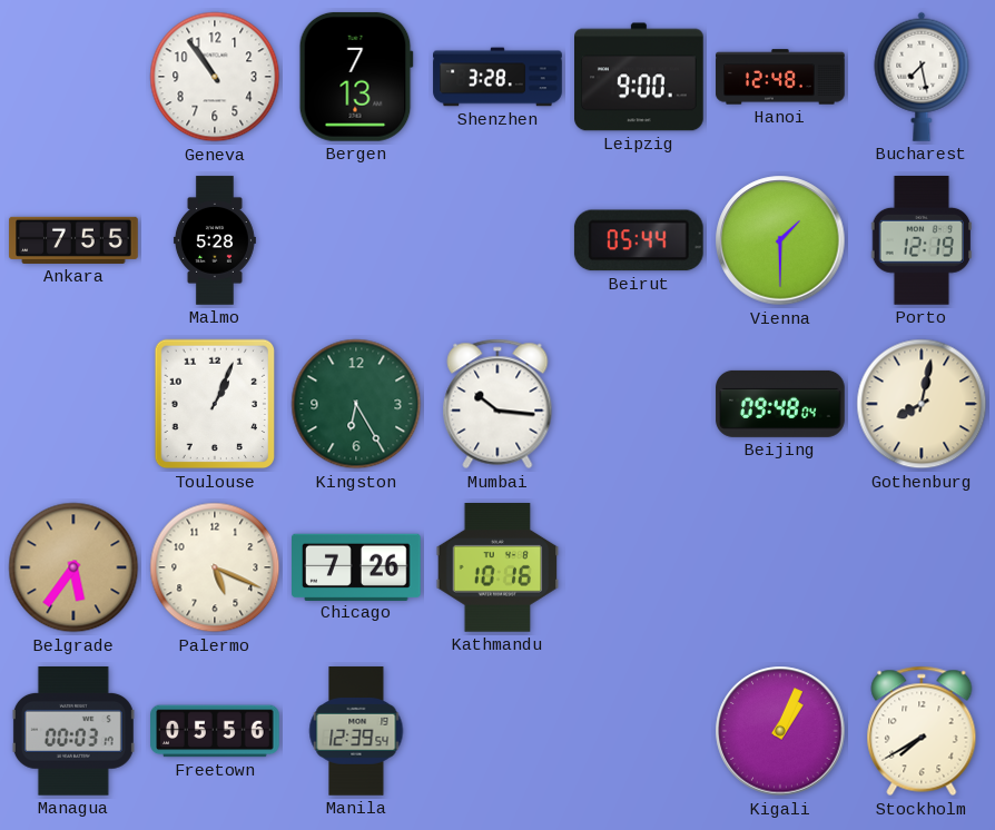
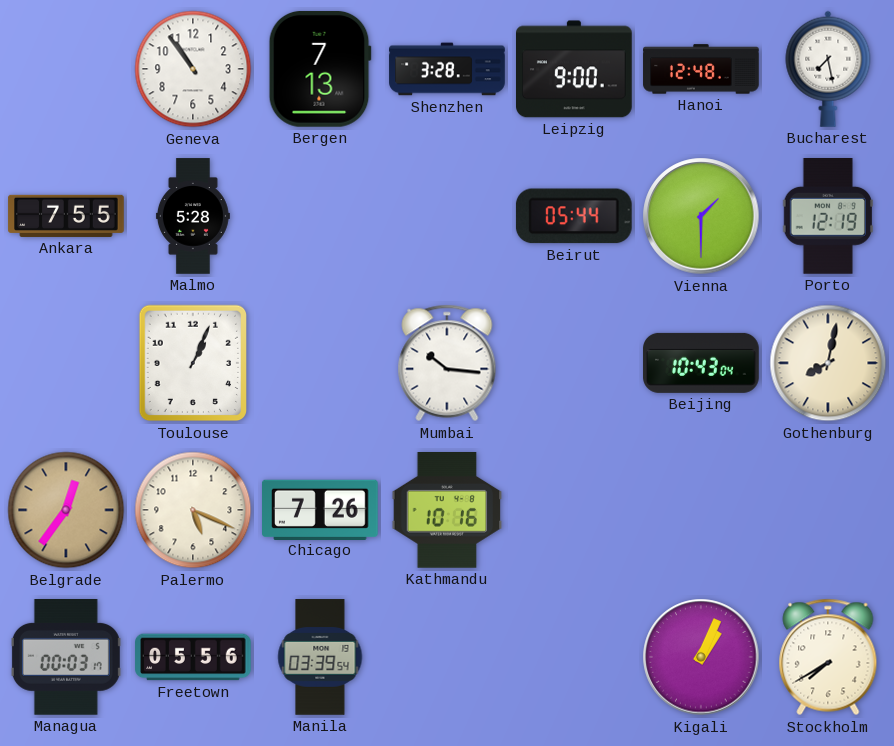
Kingston: 6:25 -> none
Beijing: 09:48 -> 10:43
Belgrade: 5:36 -> 12:36
Manila: 12:39 -> 03:39
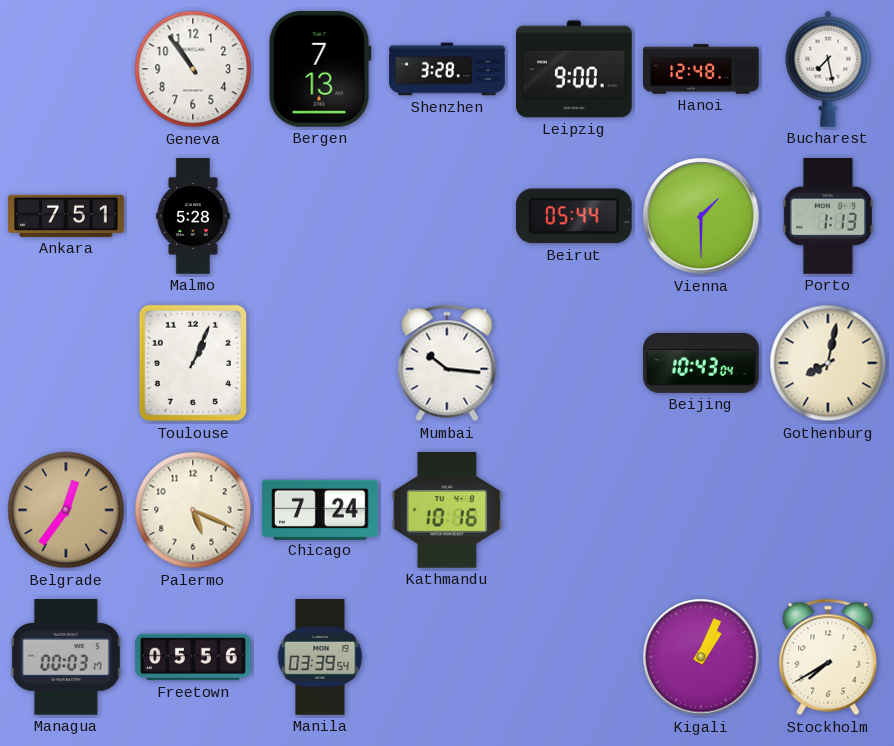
Ankara: 7:55 -> 7:51
Porto: 12:19 -> 1:13
Chicago: 7:26 -> 7:24
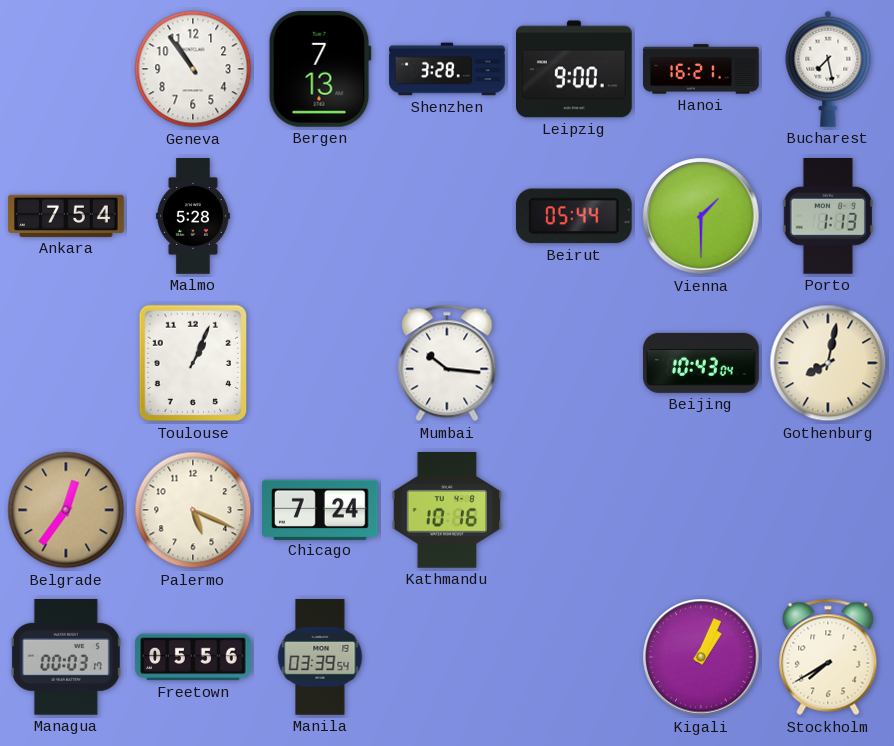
Hanoi: 12:48 -> 16:21
Ankara: 7:51 -> 7:54
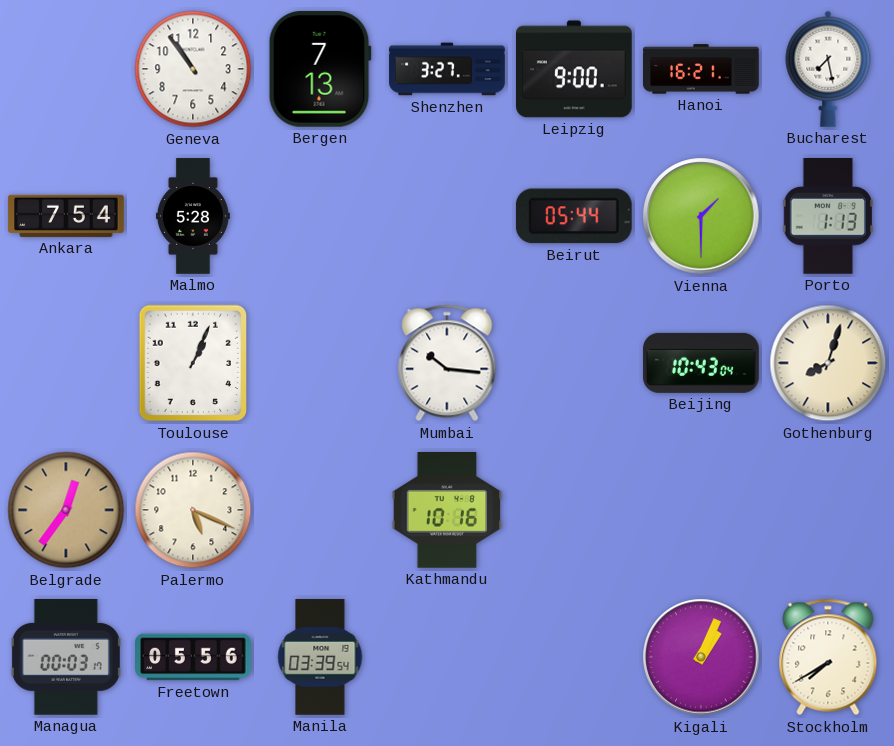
Shenzhen: 3:28 -> 3:27
Gothenburg: 8:02 -> 8:03
Chicago: 7:24 -> none
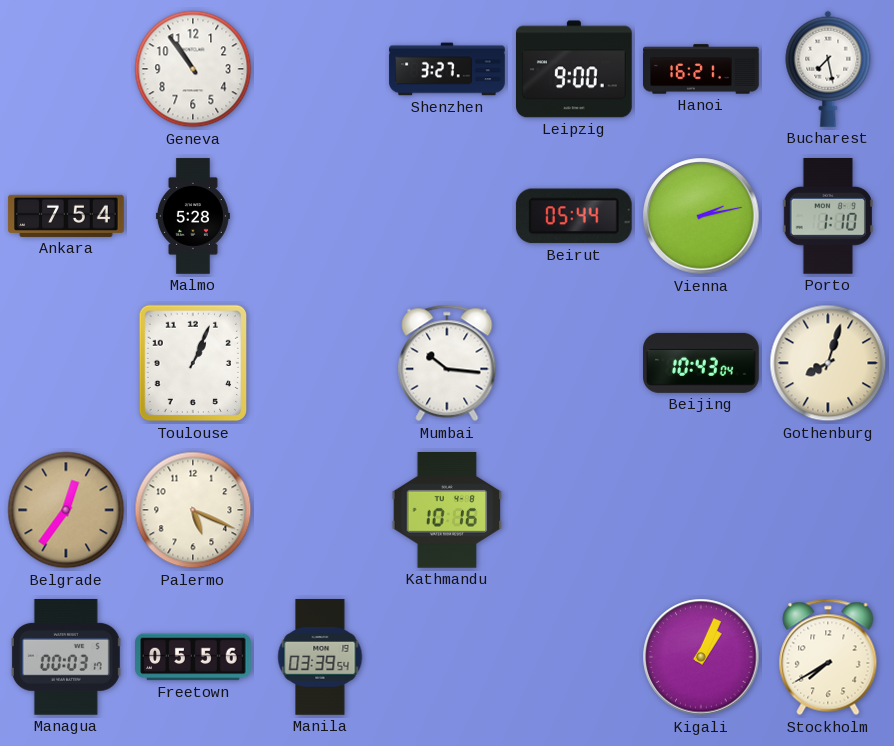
Bergen: 7:13 -> none
Vienna: 1:30 -> 2:13
Porto: 1:13 -> 1:10
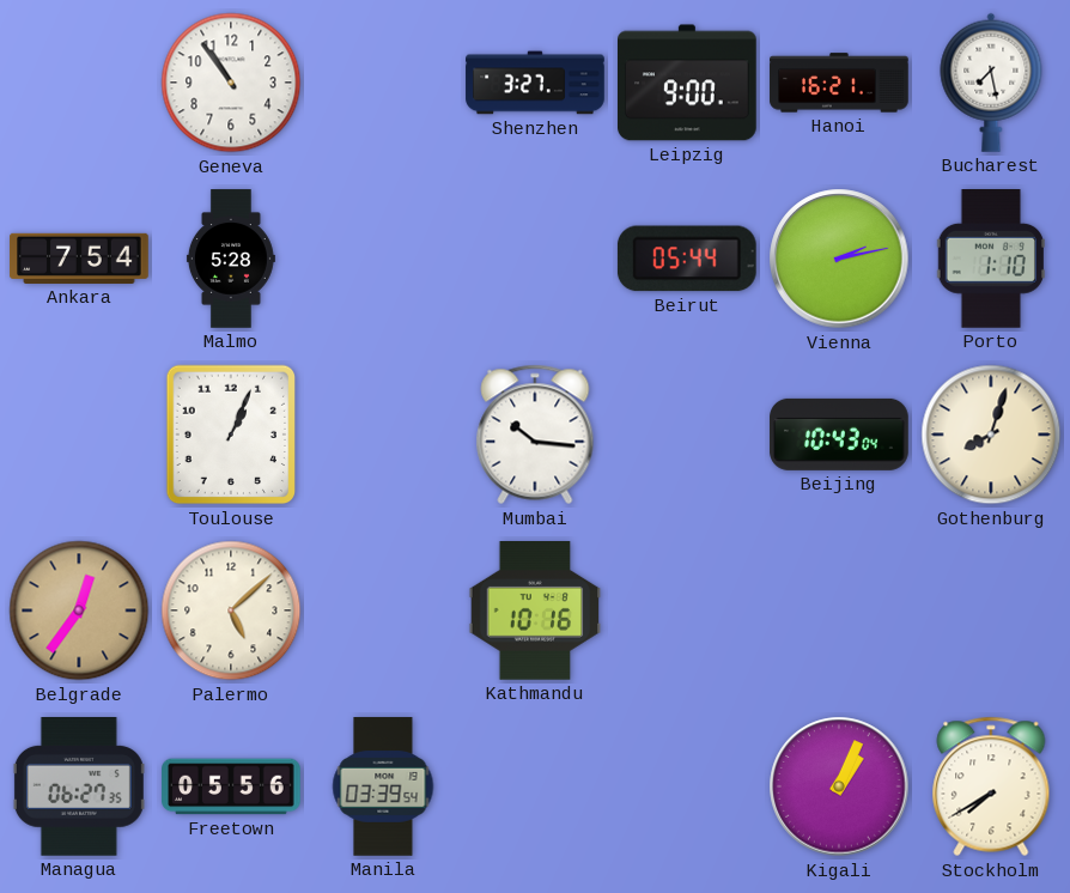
Palermo: 5:19 -> 5:08
Managua: 00:03 -> 06:27
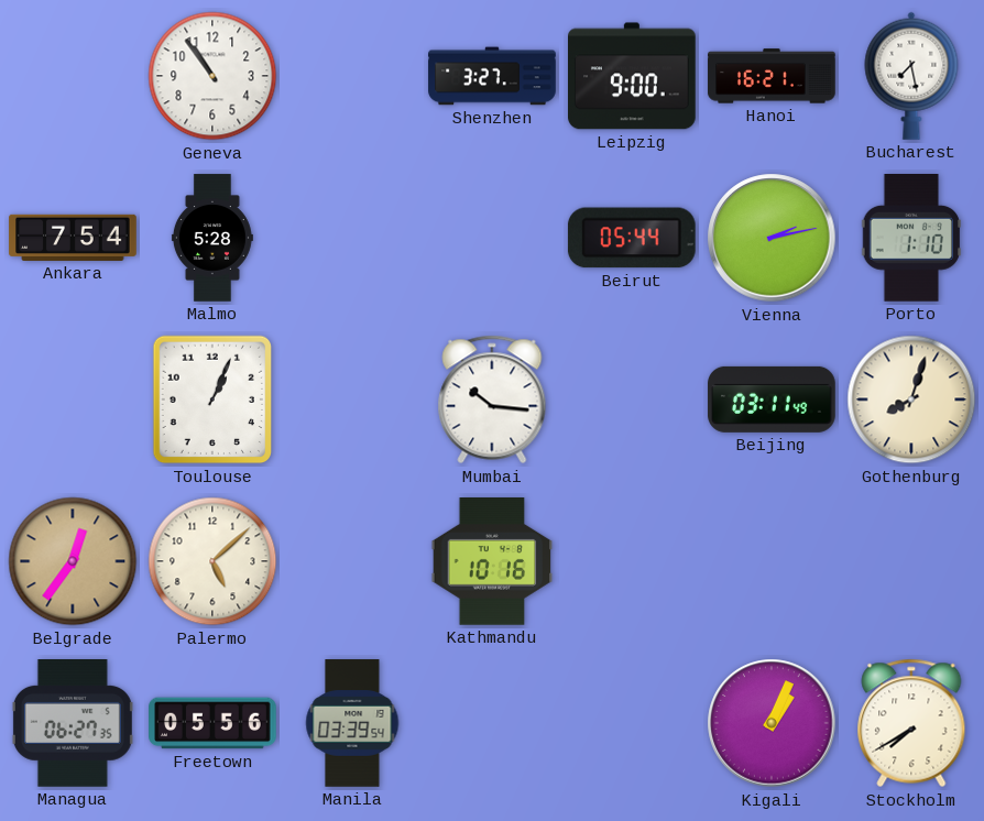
Beijing: 10:43 -> 03:11
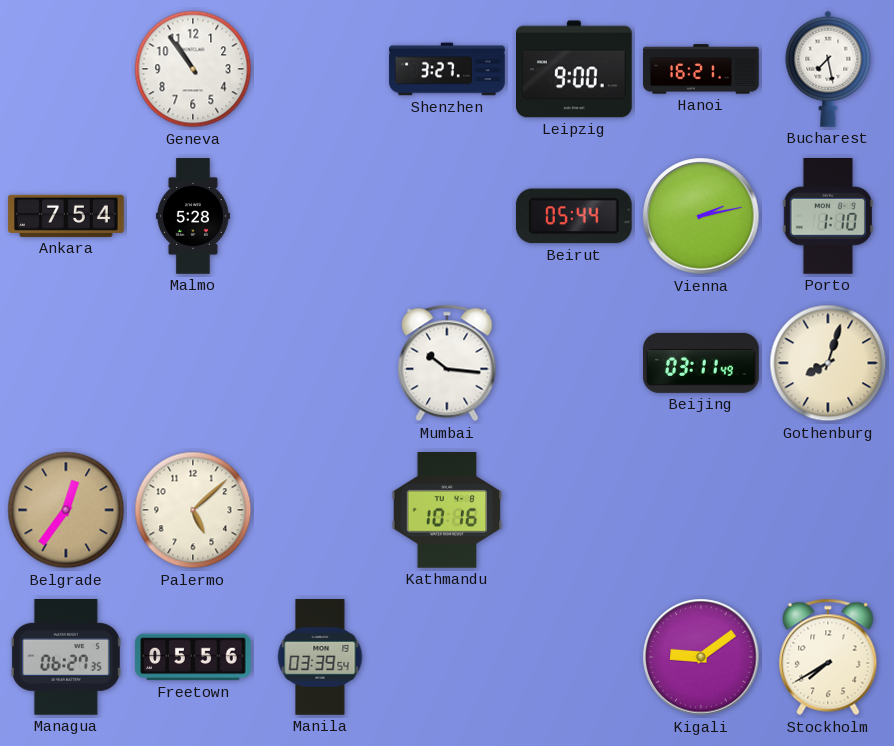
Toulouse: 1:04 -> none
Kigali: 1:04 -> 9:09
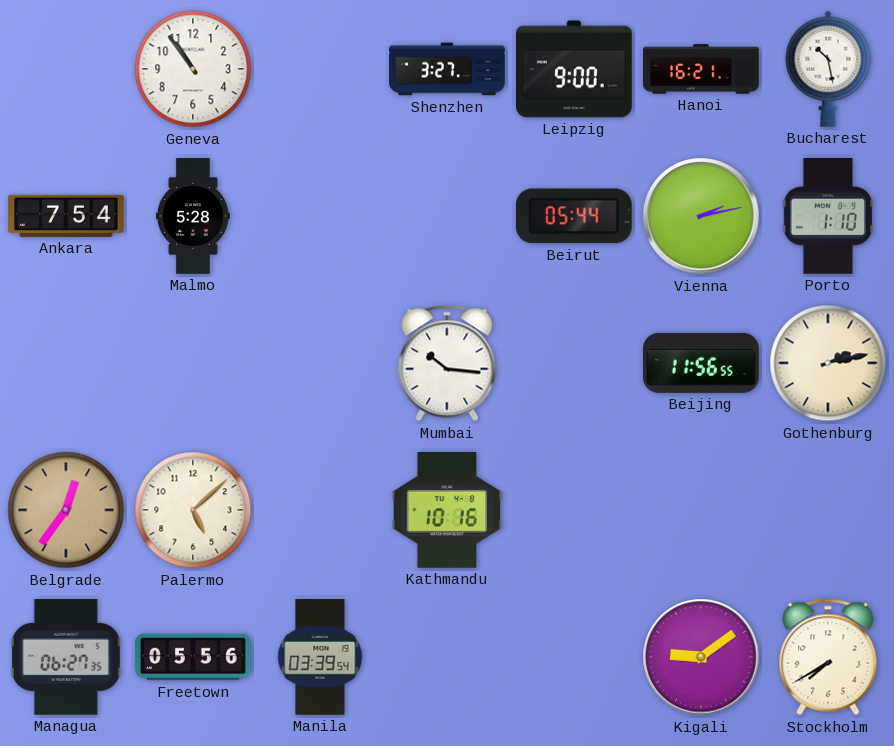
Bucharest: 7:28 -> 10:28
Beijing: 03:11 -> 11:56
Gothenburg: 8:03 -> 2:13
